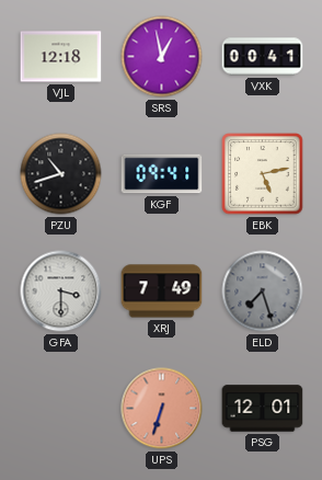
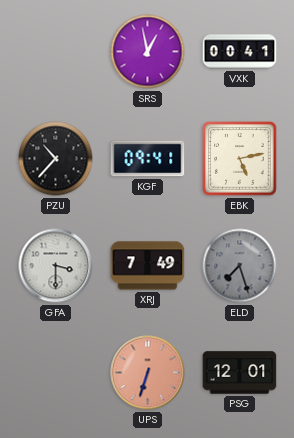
VJL: 12:18 -> none
PZU: 10:42 -> 10:37
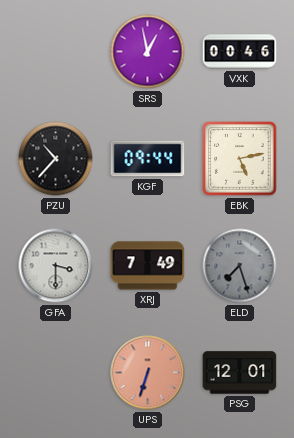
VXK: 00:41 -> 00:46
KGF: 09:41 -> 09:44
